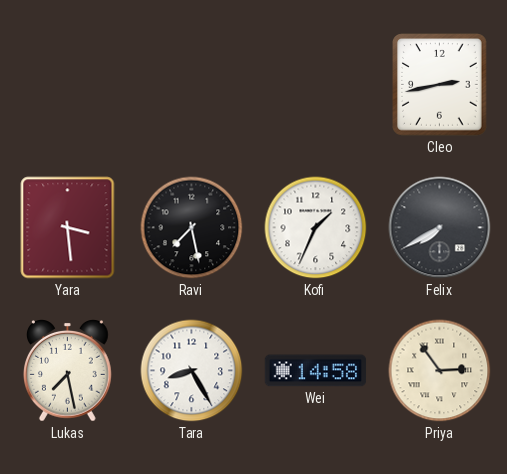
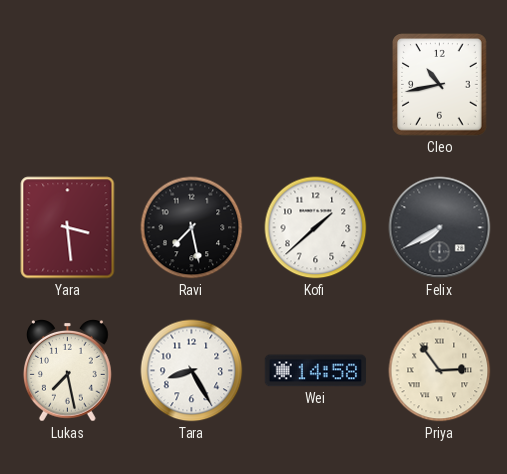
Cleo: 2:43 -> 10:43
Kofi: 1:34 -> 1:38
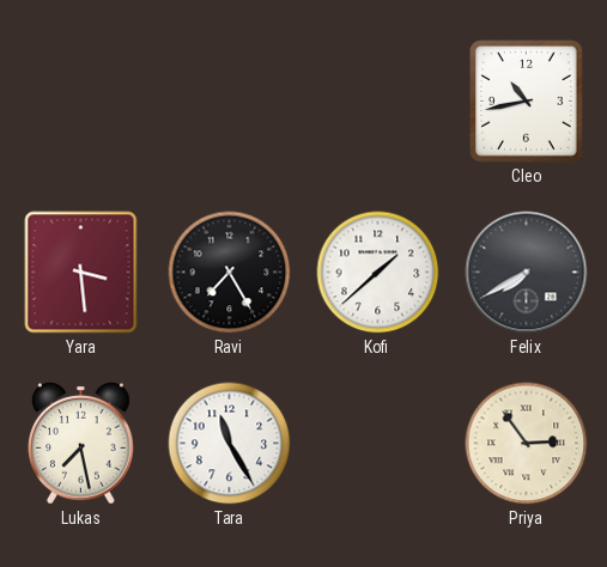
Ravi: 7:28 -> 7:25
Tara: 8:25 -> 11:25
Wei: 14:58 -> none
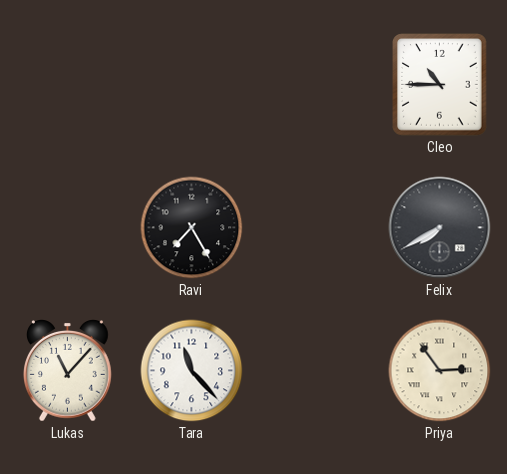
Cleo: 10:43 -> 10:45
Yara: 3:29 -> none
Kofi: 1:38 -> none
Lukas: 7:28 -> 11:07
Tara: 11:25 -> 11:23
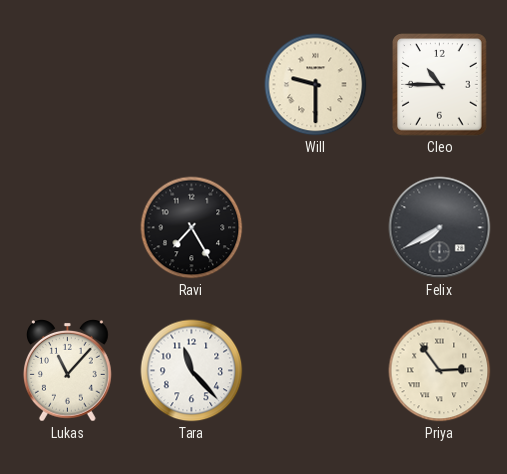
Will: none -> 9:30
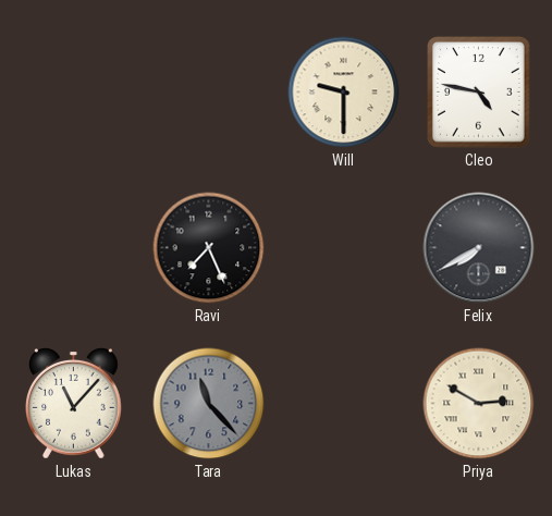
Cleo: 10:45 -> 4:47
Ravi: 7:25 -> 7:26
Tara dial: white -> grey
Priya: 2:54 -> 2:50
